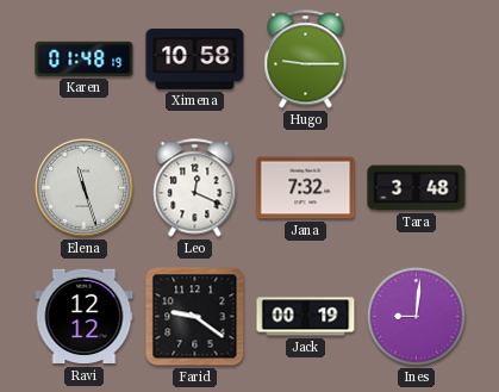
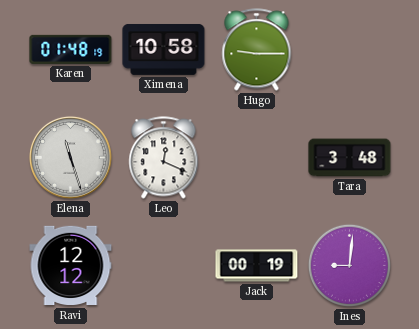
Jana: 7:32 -> none
Farid: 9:21 -> none
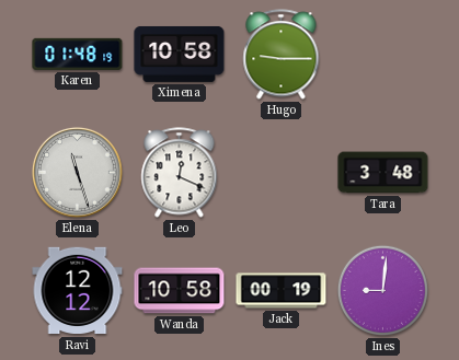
Wanda: none -> 10:58
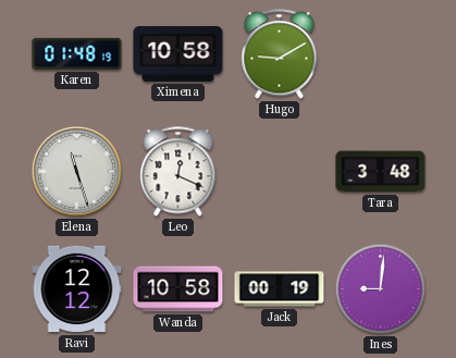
Hugo: 9:15 -> 9:10
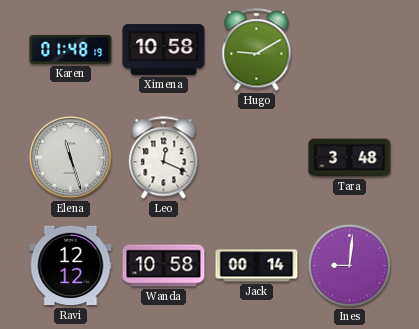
Jack: 00:19 -> 00:14
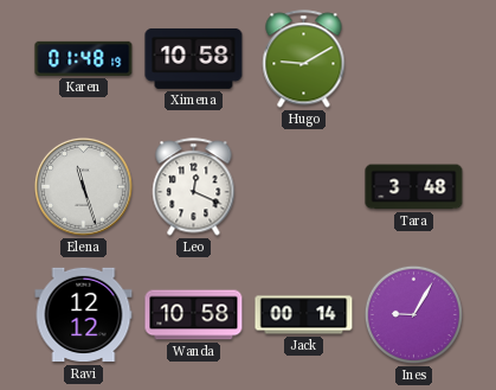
Ines: 9:01 -> 9:05
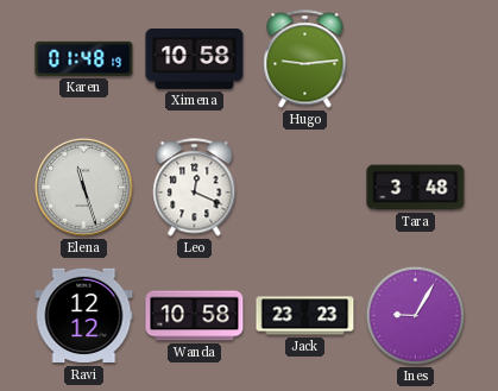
Hugo: 9:10 -> 9:14
Jack: 00:14 -> 23:23
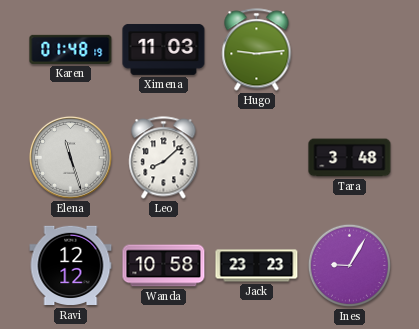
Ximena: 10:58 -> 11:03
Leo: 12:19 -> 8:08
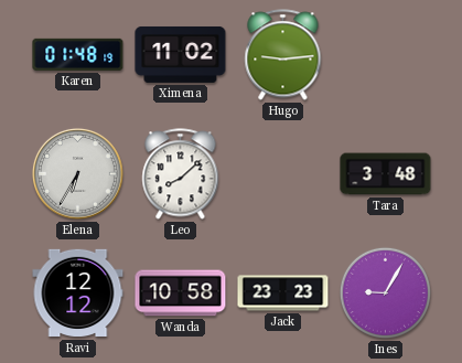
Ximena: 11:03 -> 11:02
Elena: 11:27 -> 6:35
